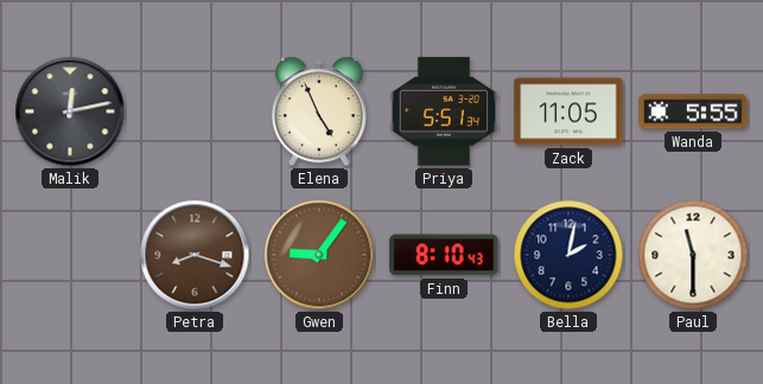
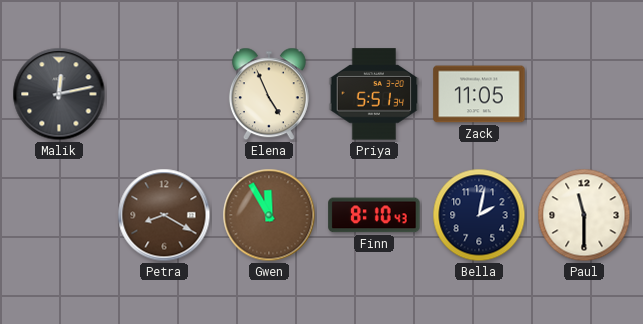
Wanda: 5:55 -> none
Petra: 8:18 -> 8:20
Gwen: 9:06 -> 11:55
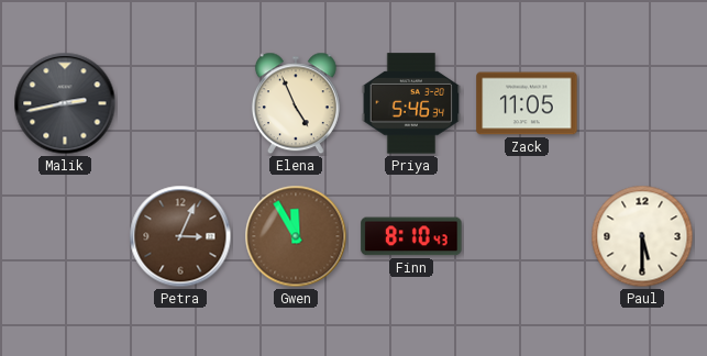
Malik: 12:13 -> 2:43
Priya: 5:51 -> 5:46
Petra: 8:20 -> 3:04
Bella: 2:02 -> none
Paul: 11:30 -> 5:30
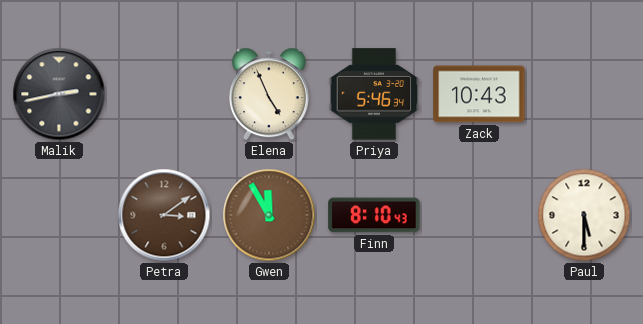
Zack: 11:05 -> 10:43
Petra: 3:04 -> 3:09
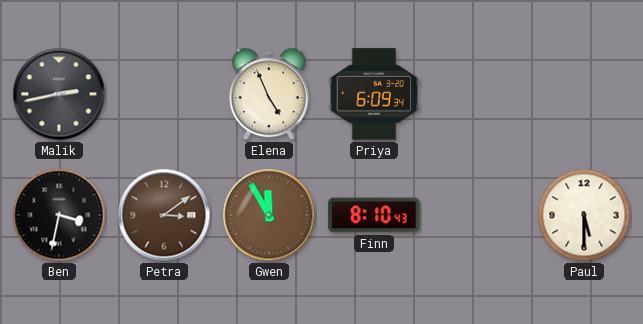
Priya: 5:46 -> 6:09
Zack: 10:43 -> none
Ben: none -> 3:32
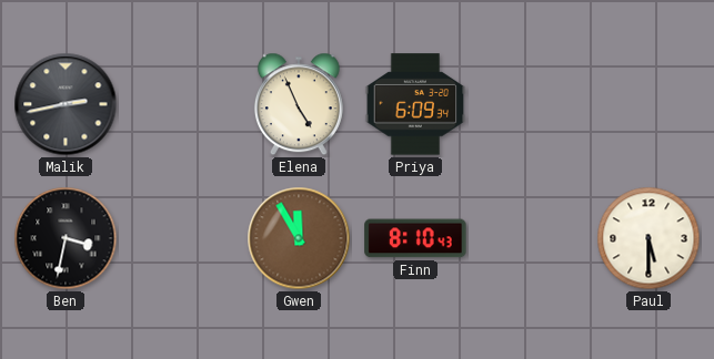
Petra: 3:09 -> none
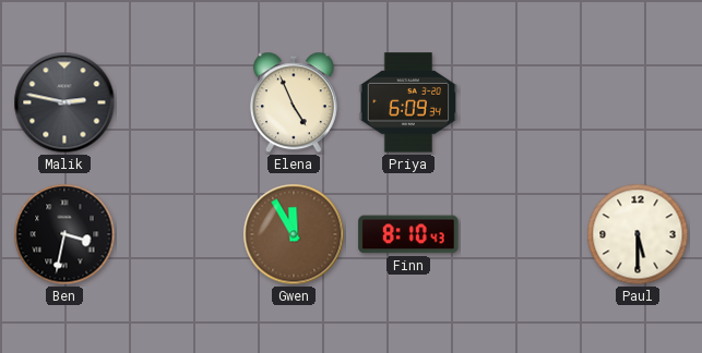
Malik: 2:43 -> 2:47
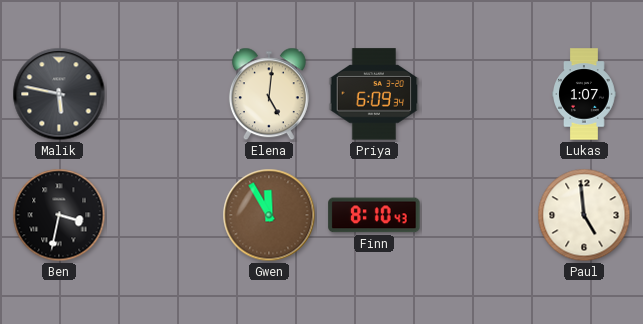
Malik: 2:47 -> 5:47
Elena: 4:56 -> 5:01
Lukas: none -> 1:07
Paul: 5:30 -> 4:59
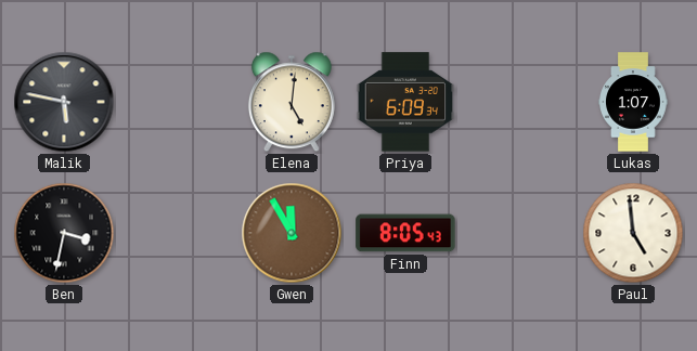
Finn: 8:10 -> 8:05
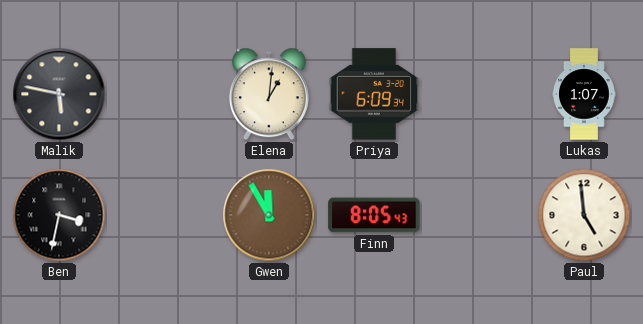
Elena: 5:01 -> 1:01
